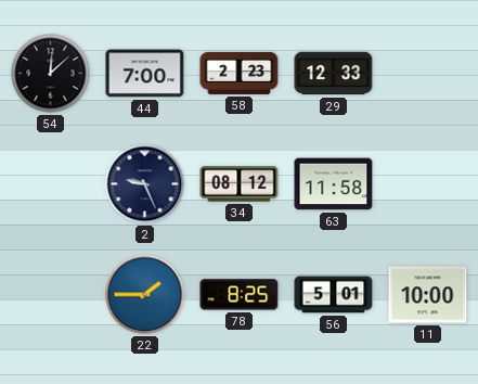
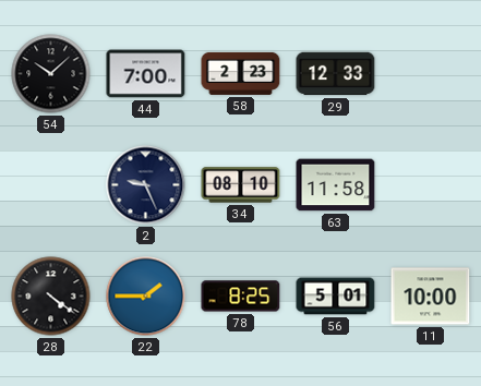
54: 12:08 -> 10:08
34: 08:12 -> 08:10
28: none -> 4:21
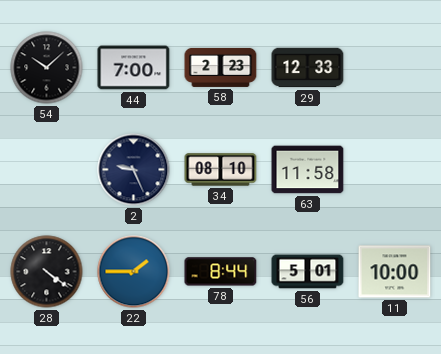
78: 8:25 -> 8:44
